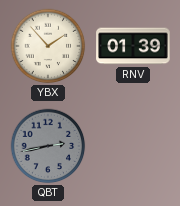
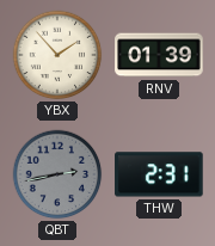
THW: none -> 2:31
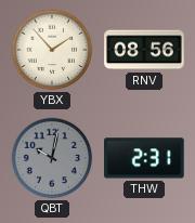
RNV: 01:39 -> 08:56
QBT: 2:43 -> 10:02
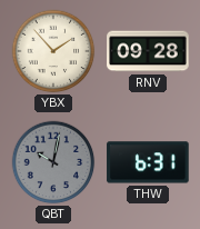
RNV: 08:56 -> 09:28
THW: 2:31 -> 6:31
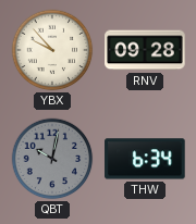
YBX: 1:53 -> 9:53
THW: 6:31 -> 6:34
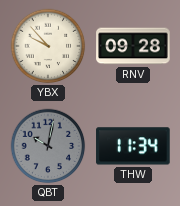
THW: 6:34 -> 11:34
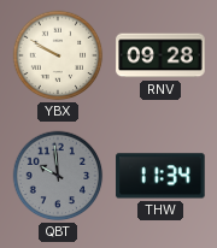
YBX: 9:53 -> 9:50
QBT: 10:02 -> 9:59
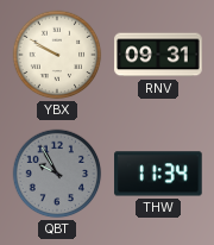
RNV: 09:28 -> 09:31
QBT: 9:59 -> 9:55
